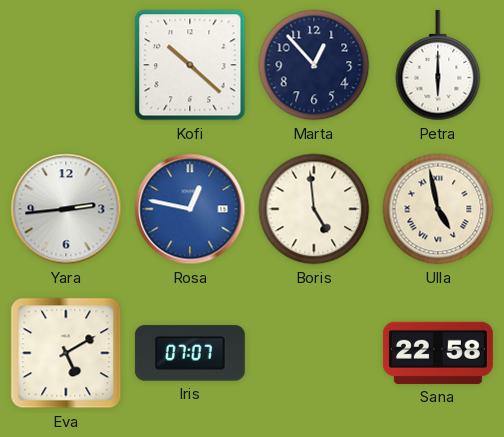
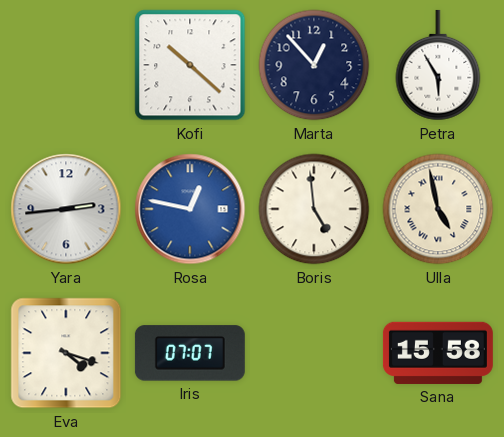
Petra: 6:00 -> 5:55
Eva: 5:10 -> 4:18
Sana: 22:58 -> 15:58
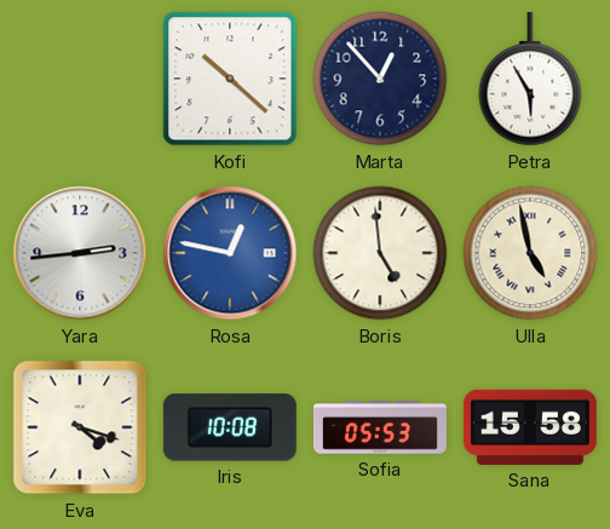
Iris: 07:07 -> 10:08
Sofia: none -> 05:53
